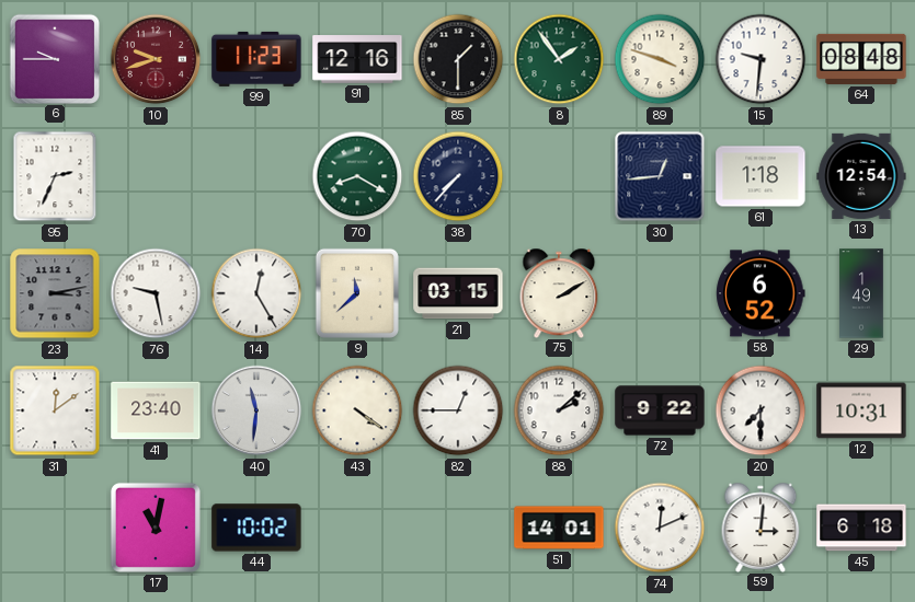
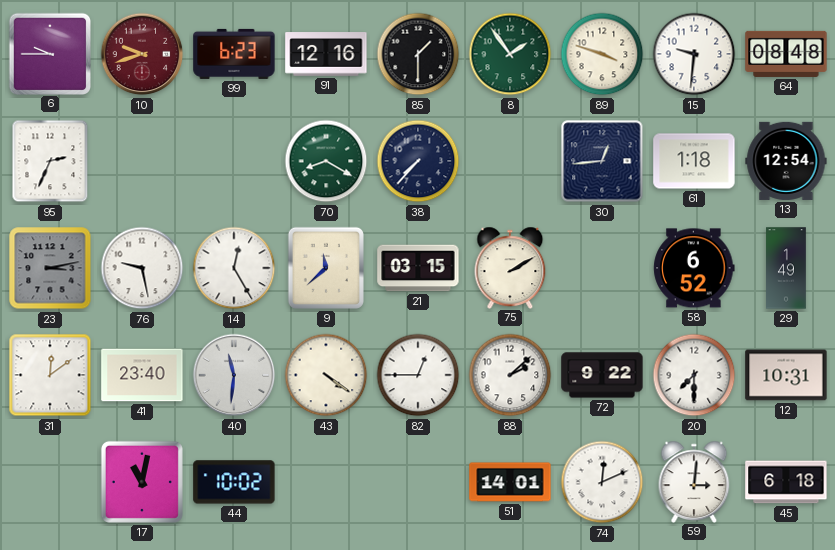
99: 11:23 -> 6:23
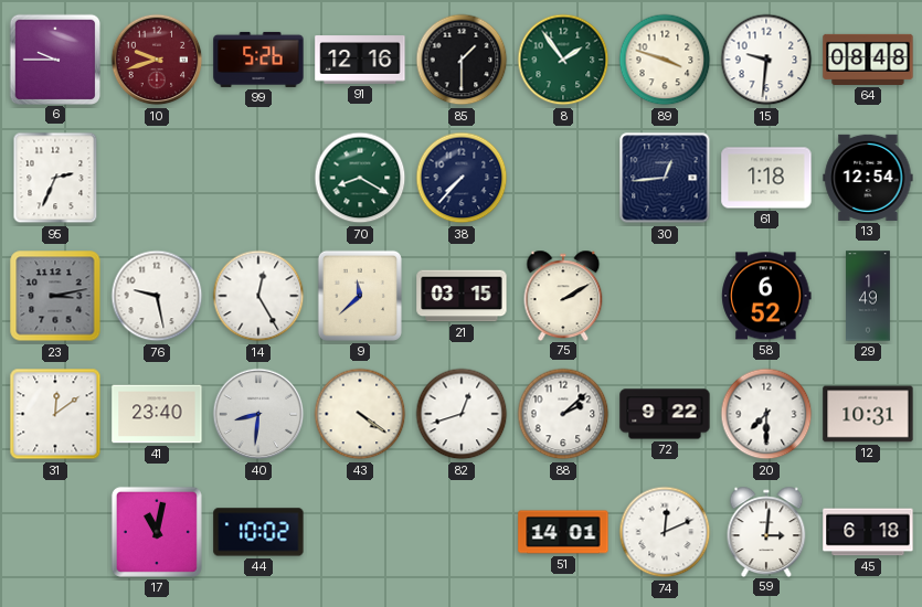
99: 6:23 -> 5:26
40: 11:31 -> 8:31
82: 12:45 -> 12:42
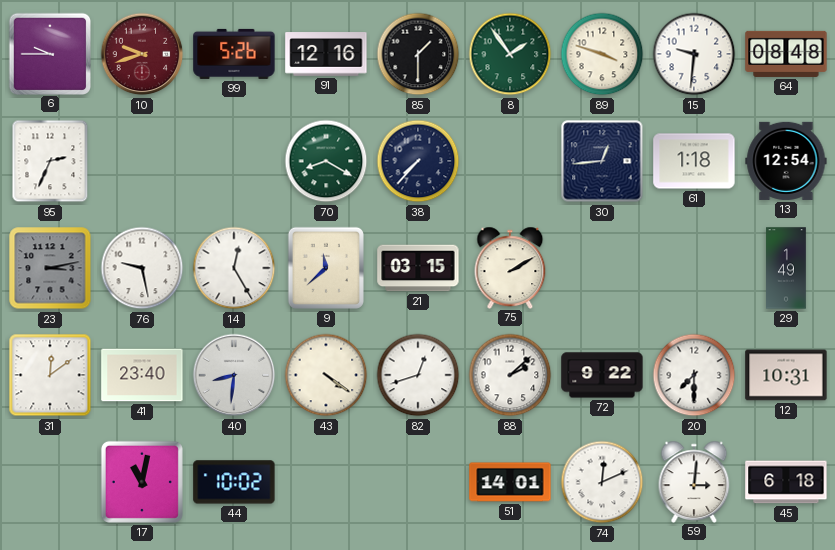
58: 6:52 -> none
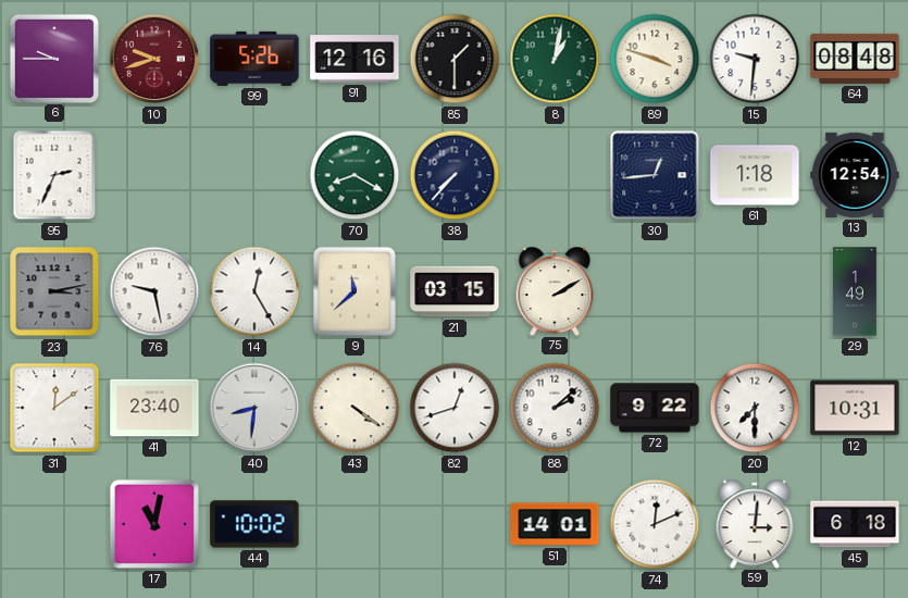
8: 1:54 -> 1:02
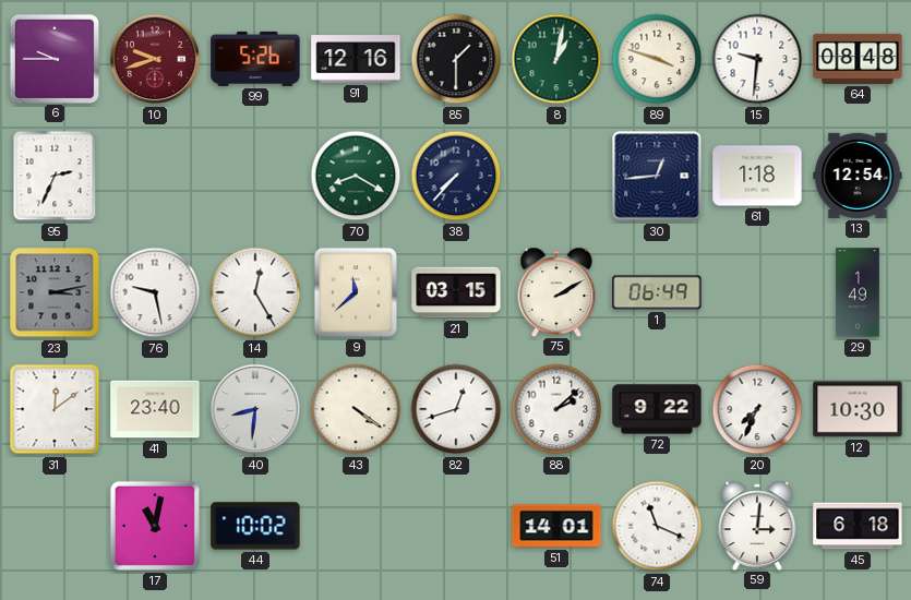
1: none -> 06:49
20: 7:30 -> 7:34
12: 10:31 -> 10:30
74: 12:11 -> 11:19
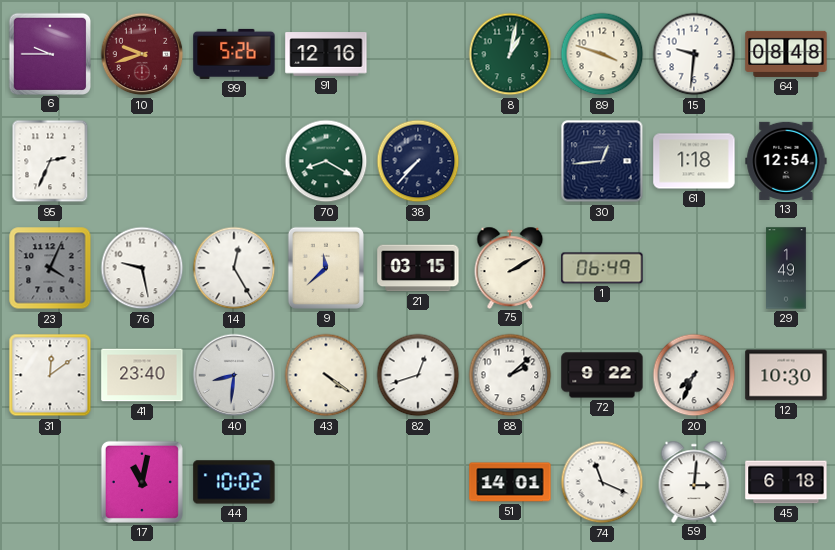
85: 1:30 -> none
23: 3:13 -> 4:04
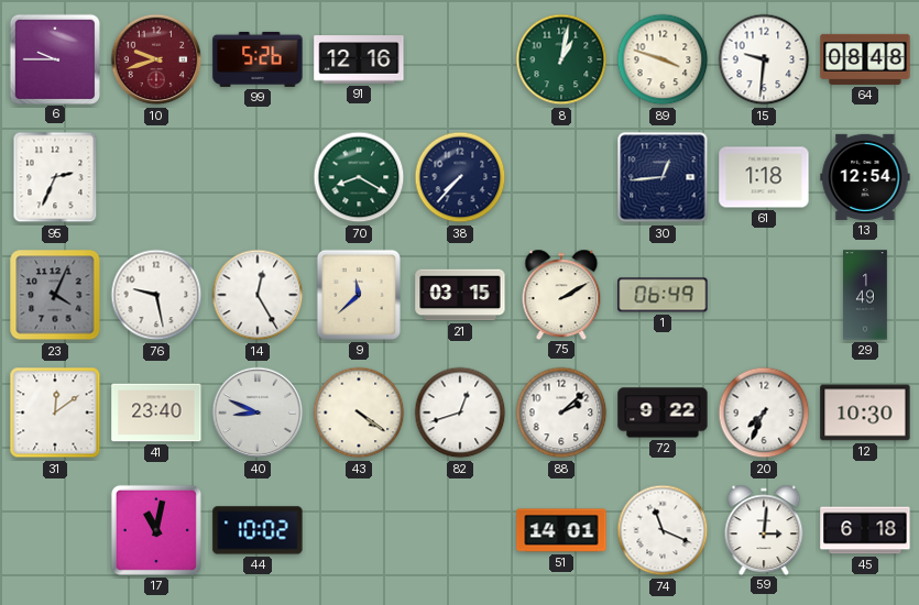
40: 8:31 -> 8:49
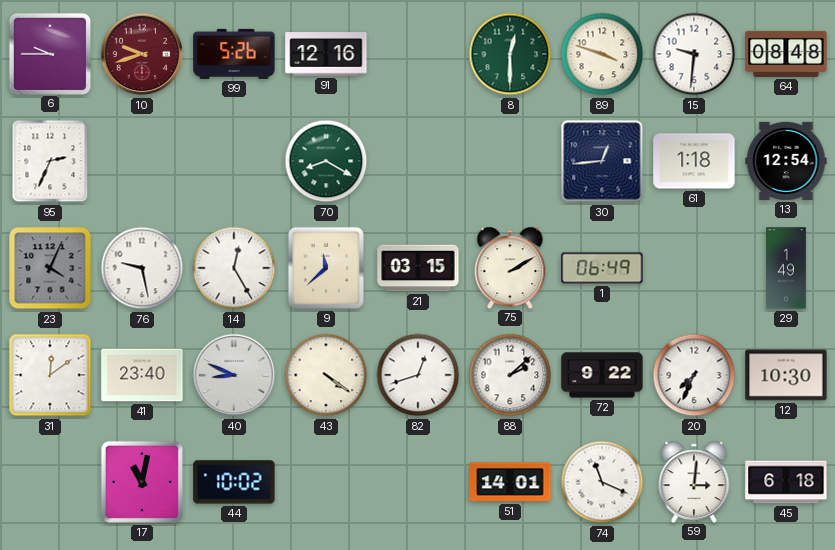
8: 1:02 -> 12:30
38: 7:37 -> none
